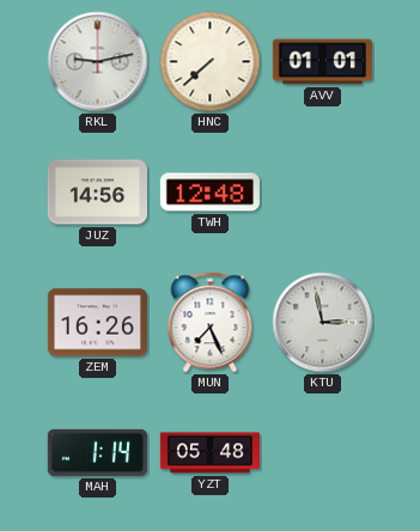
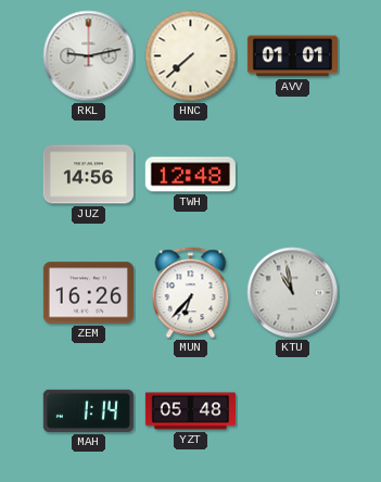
MUN: 7:26 -> 6:37
KTU: 2:58 -> 10:58
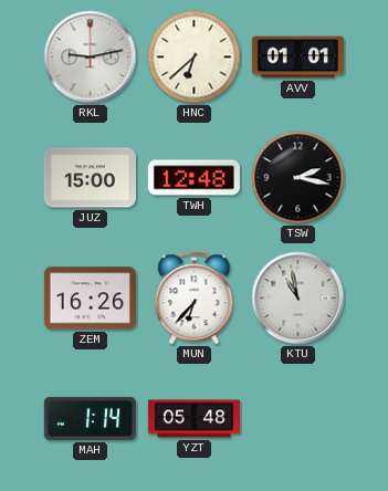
HNC: 7:38 -> 6:38
JUZ: 14:56 -> 15:00
TSW: none -> 2:17
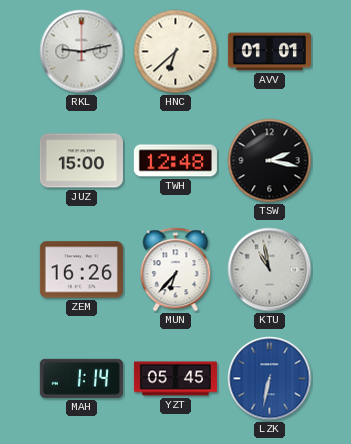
YZT: 05:48 -> 05:45
LZK: none -> 6:32
